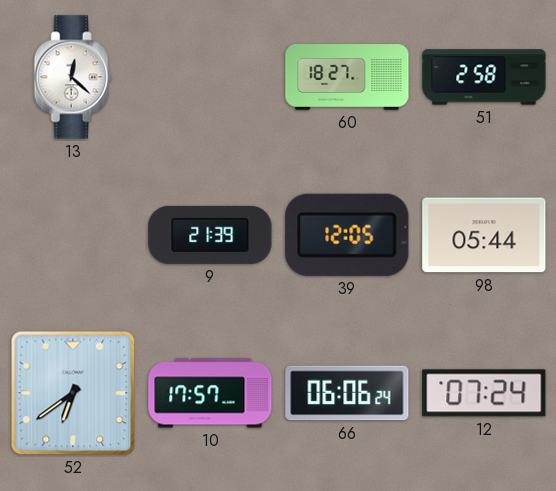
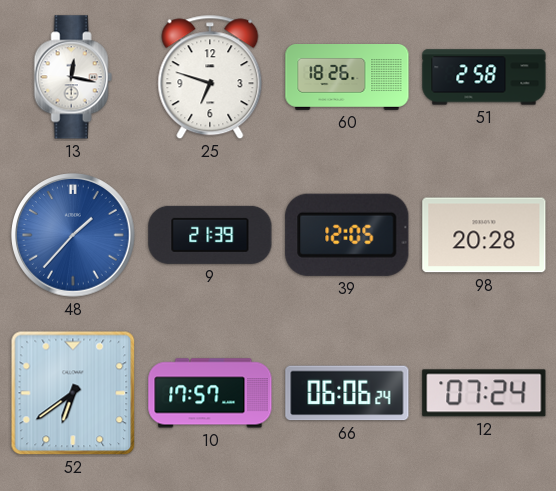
13: 12:22 -> 12:17
25: none -> 6:48
60: 18:27 -> 18:26
48: none -> 1:37
98: 05:44 -> 20:28
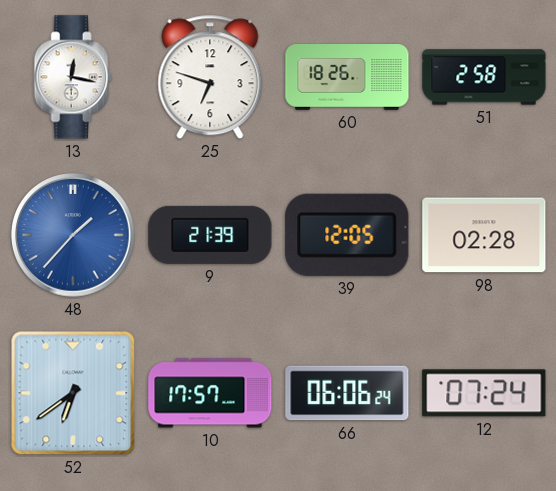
98: 20:28 -> 02:28
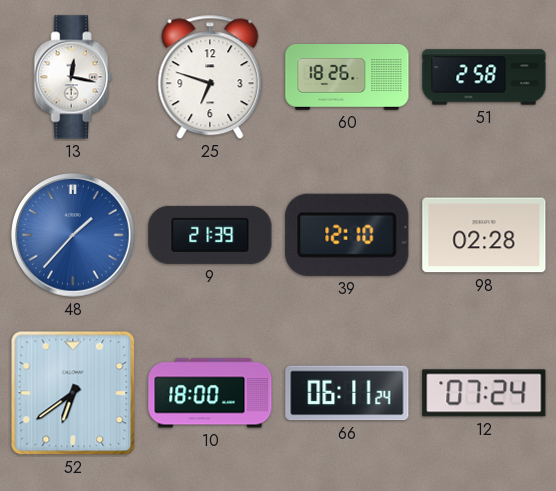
39: 12:05 -> 12:10
10: 17:57 -> 18:00
66: 06:06 -> 06:11
